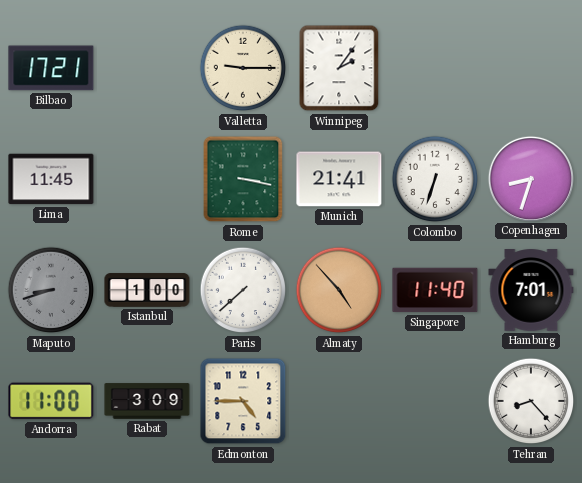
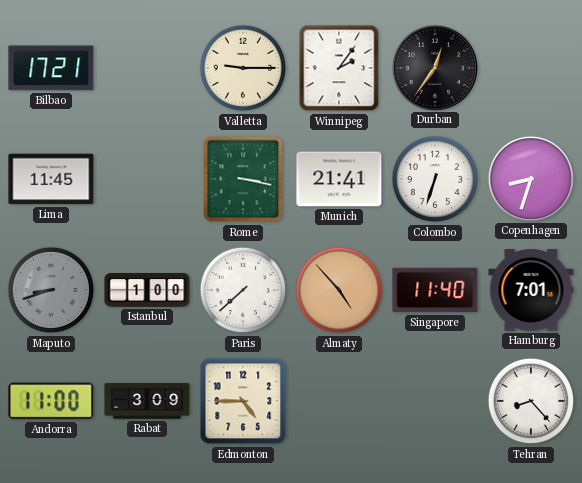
Durban: none -> 12:36
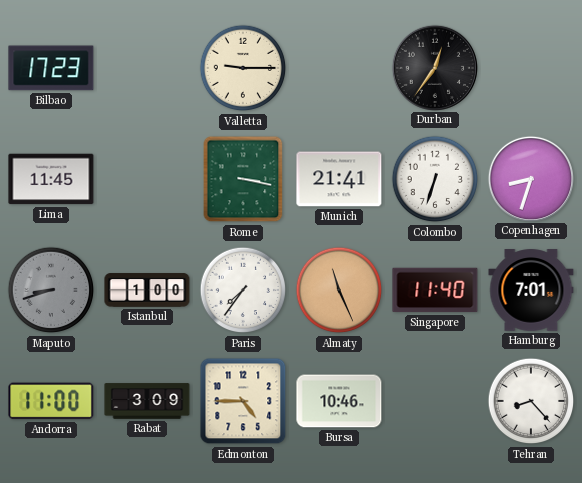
Bilbao: 17:21 -> 17:23
Winnipeg: 2:06 -> none
Paris: 7:38 -> 7:36
Almaty: 4:53 -> 11:26
Bursa: none -> 10:46
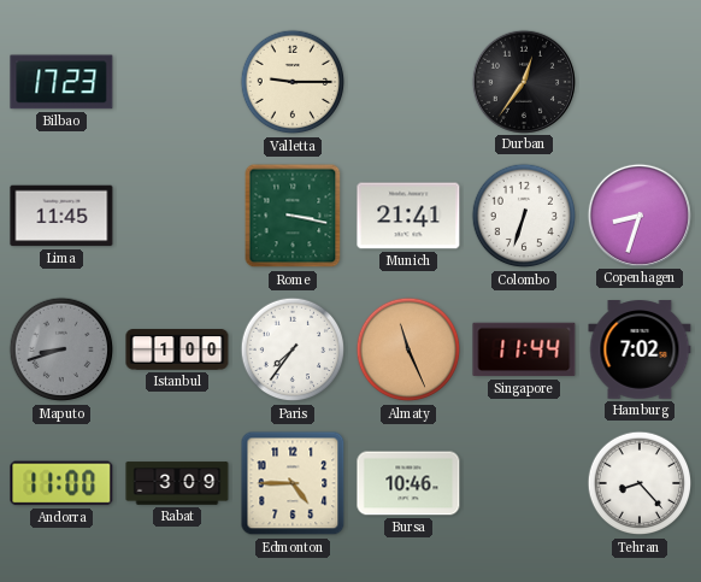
Singapore: 11:40 -> 11:44
Hamburg: 7:01 -> 7:02
